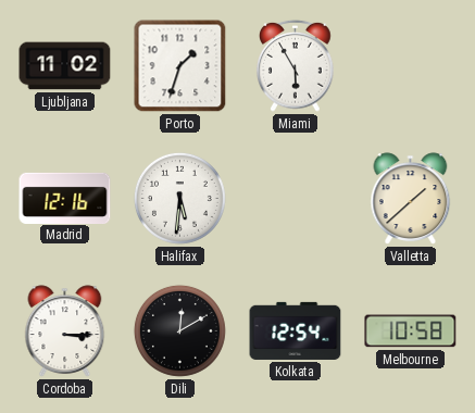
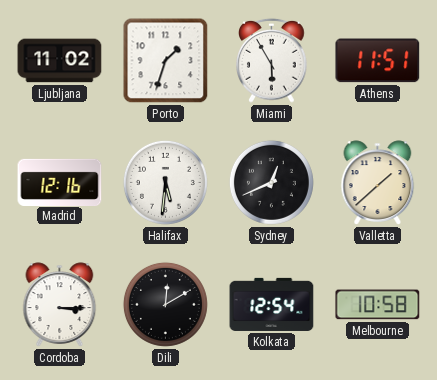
Athens: none -> 11:51
Sydney: none -> 12:41
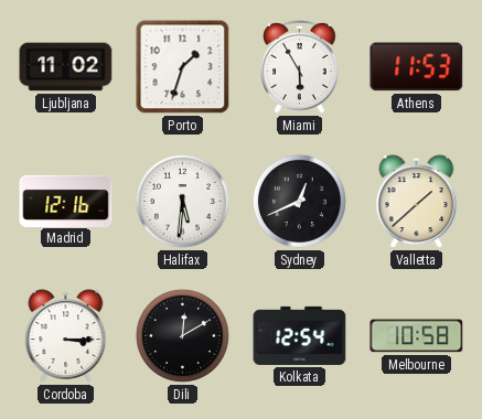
Athens: 11:51 -> 11:53
